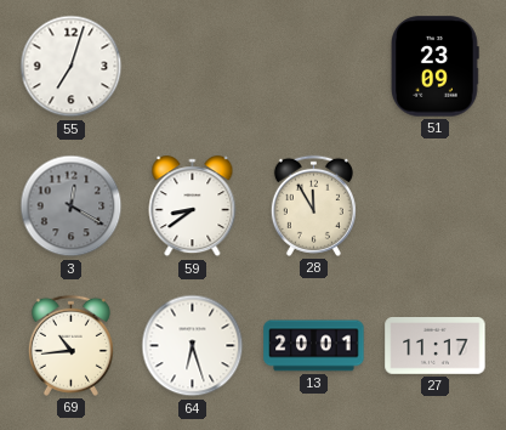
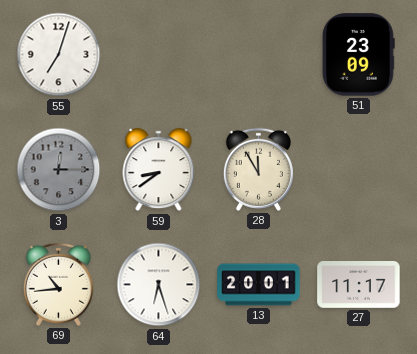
3: 12:20 -> 12:15
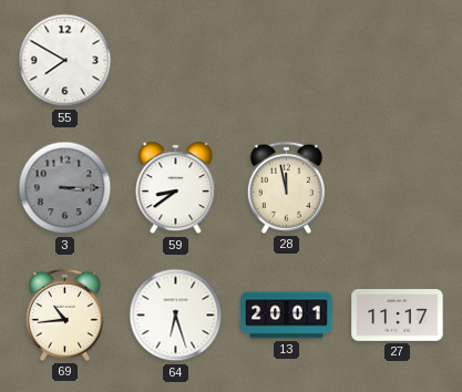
55: 7:03 -> 7:50
51: 23:09 -> none
3: 12:15 -> 3:15
28: 11:55 -> 11:58
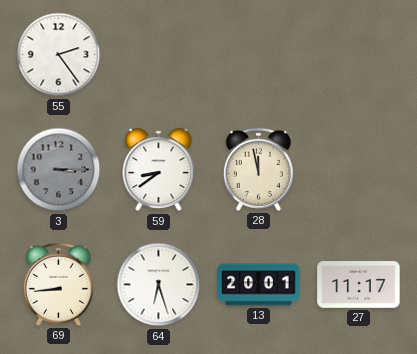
55: 7:50 -> 2:24
69: 10:44 -> 8:44
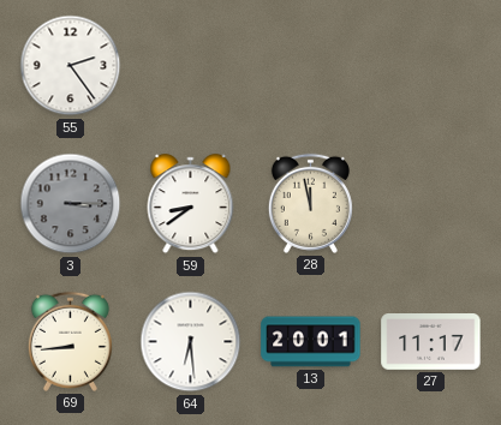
64: 6:27 -> 6:29
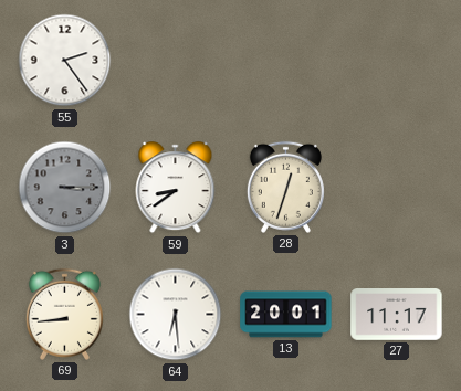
28: 11:58 -> 12:33
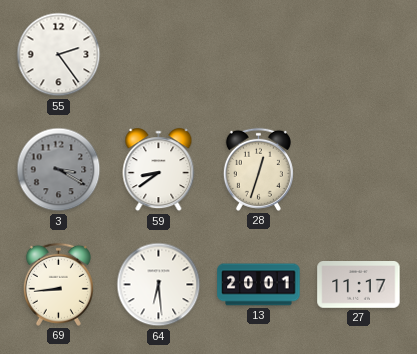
3: 3:15 -> 3:20
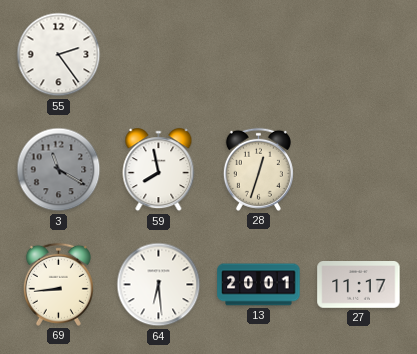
3: 3:20 -> 11:20
59: 8:39 -> 7:58
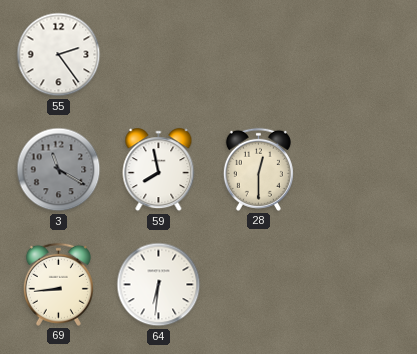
28: 12:33 -> 12:30
64: 6:29 -> 6:31
13: 20:01 -> none
27: 11:17 -> none
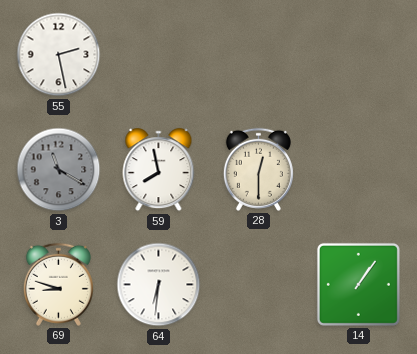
55: 2:24 -> 2:28
69: 8:44 -> 8:48
14: none -> 1:06
